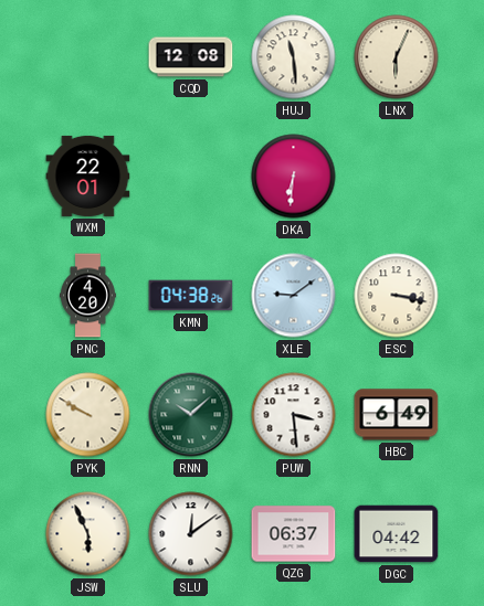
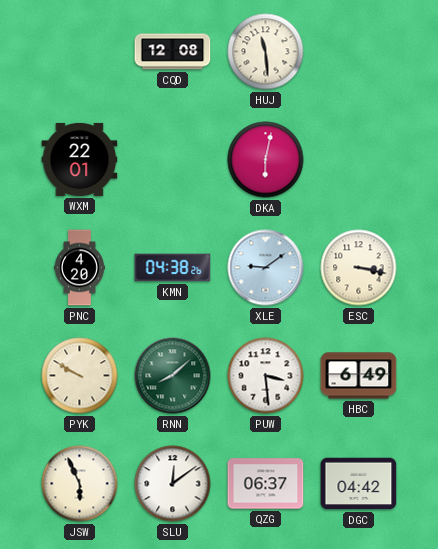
LNX: 6:04 -> none
DKA: 6:31 -> 6:02
RNN: 10:08 -> 8:08
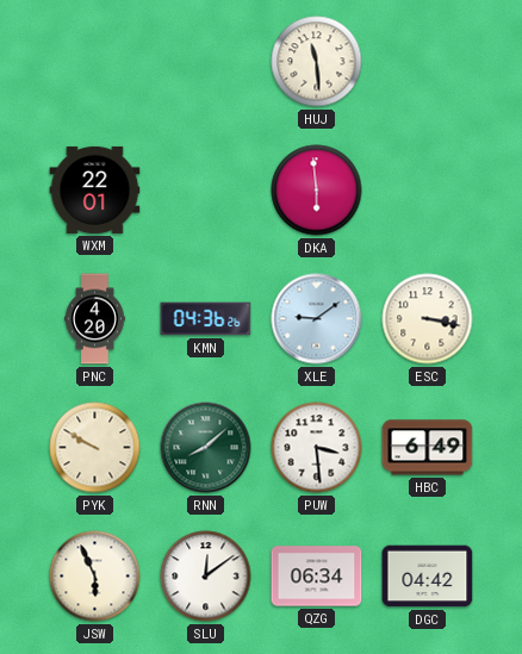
CQD: 12:08 -> none
DKA: 6:02 -> 5:59
KMN: 04:38 -> 04:36
QZG: 06:37 -> 06:34
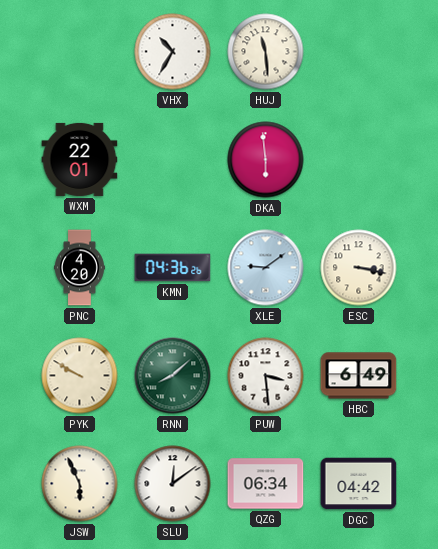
VHX: none -> 10:35
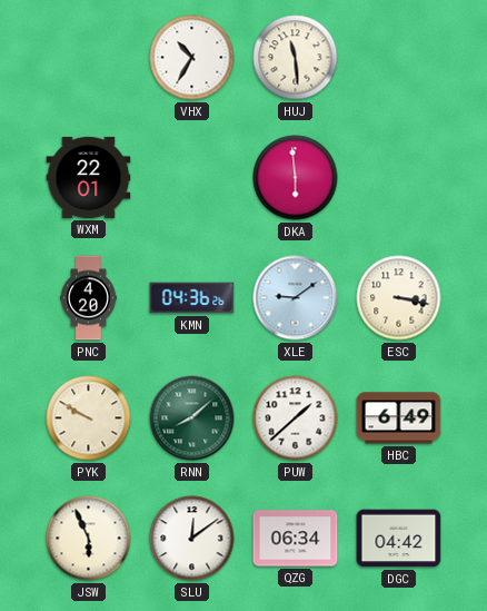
PUW: 3:29 -> 1:38
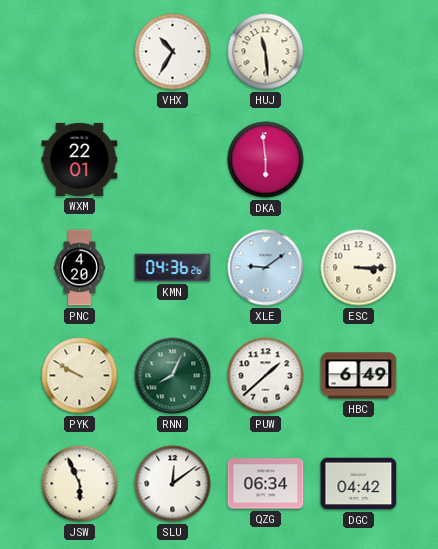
ESC: 3:17 -> 3:15
RNN: 8:08 -> 8:04
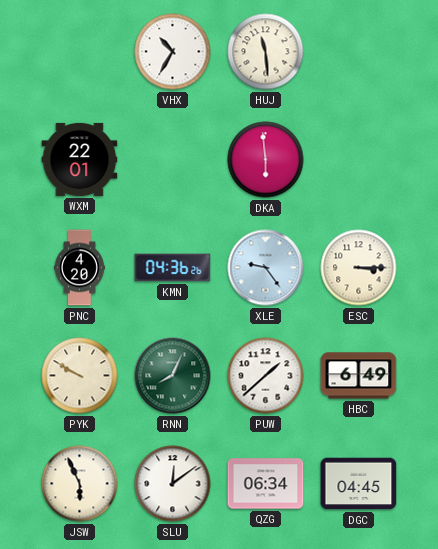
XLE: 9:09 -> 9:24
DGC: 04:42 -> 04:45
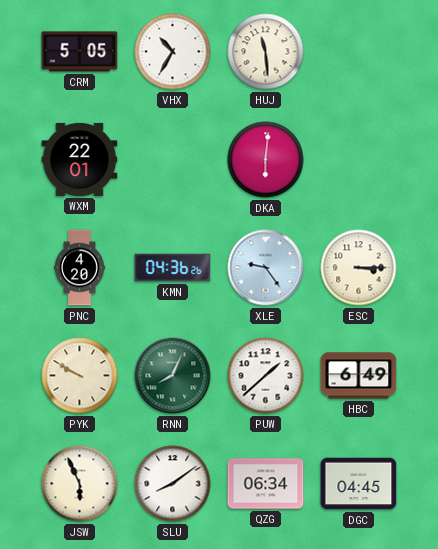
CRM: none -> 5:05
DKA: 5:59 -> 6:01
SLU: 12:09 -> 8:09
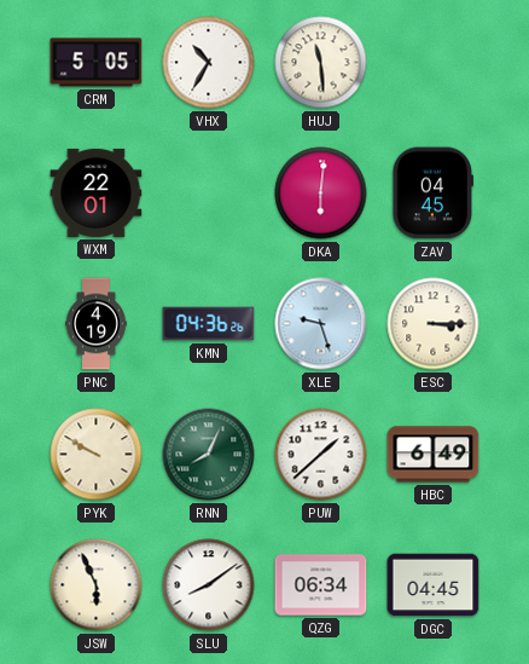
ZAV: none -> 04:45
PNC: 4:20 -> 4:19
XLE: 9:24 -> 9:27
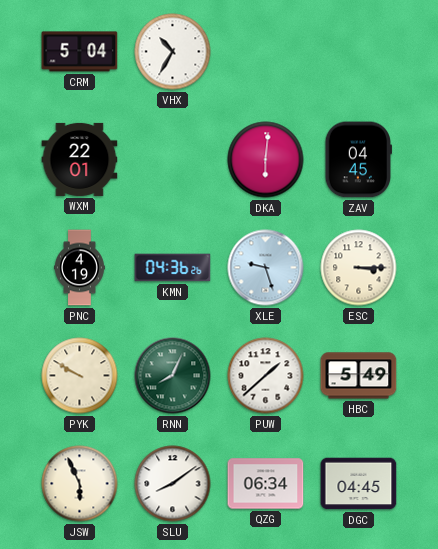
CRM: 5:05 -> 5:04
HUJ: 11:29 -> none
HBC: 6:49 -> 5:49
